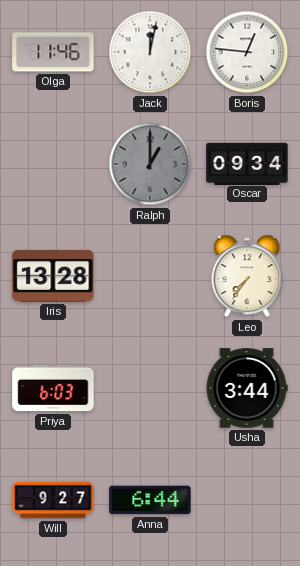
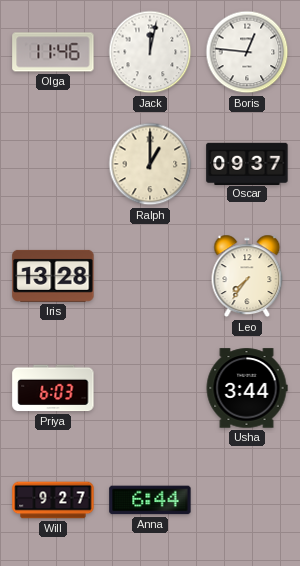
Ralph dial: grey -> cream
Oscar: 09:34 -> 09:37
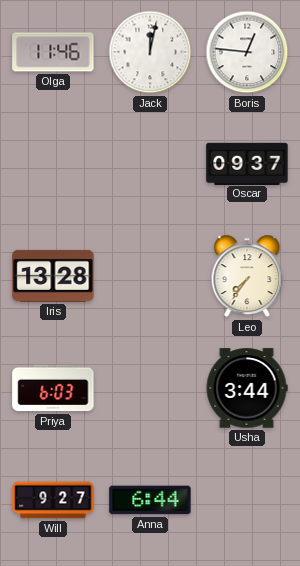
Ralph: 1:00 -> none
